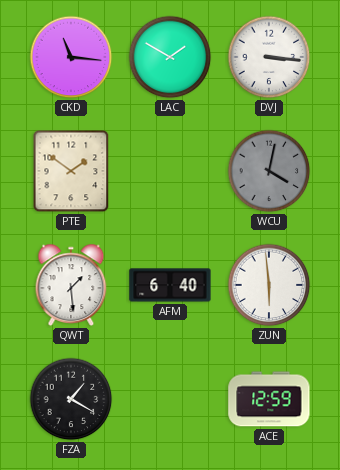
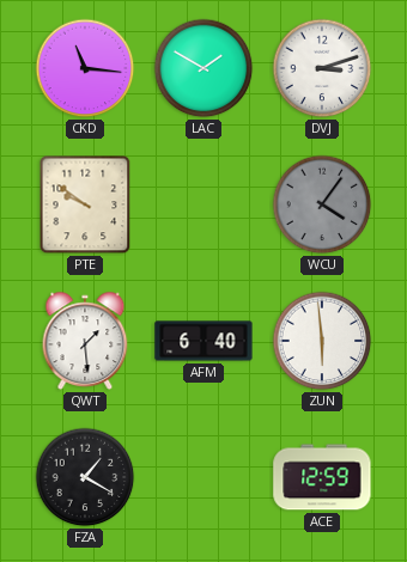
DVJ: 3:16 -> 3:12
PTE: 1:51 -> 9:51
WCU: 4:02 -> 4:06
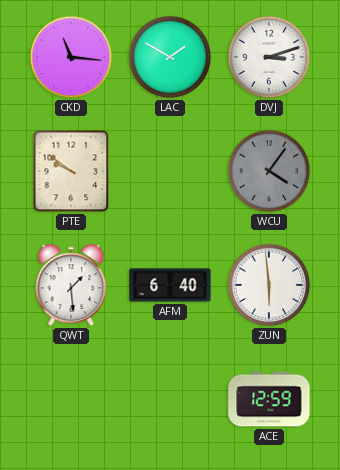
FZA: 1:20 -> none
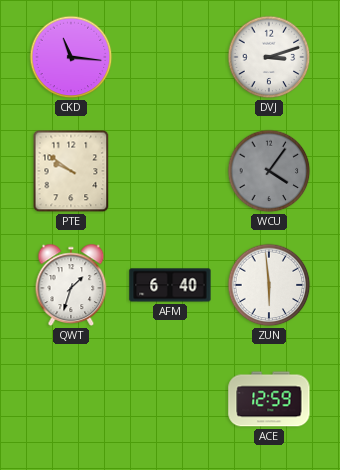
LAC: 1:50 -> none
QWT: 1:29 -> 1:33
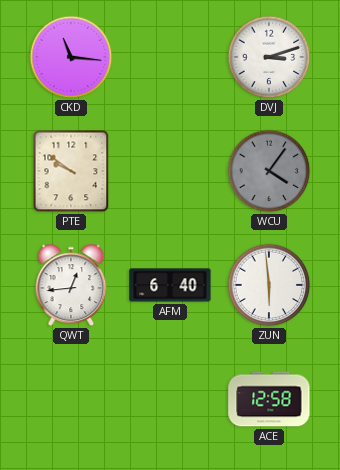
QWT: 1:33 -> 12:44
ACE: 12:59 -> 12:58
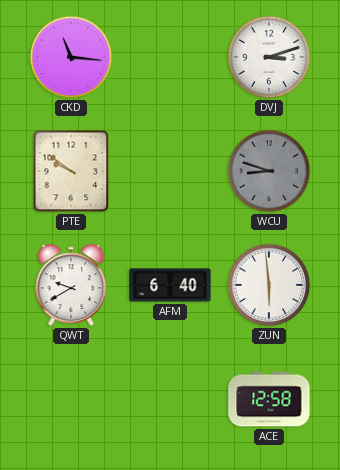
WCU: 4:06 -> 8:48
QWT: 12:44 -> 9:40
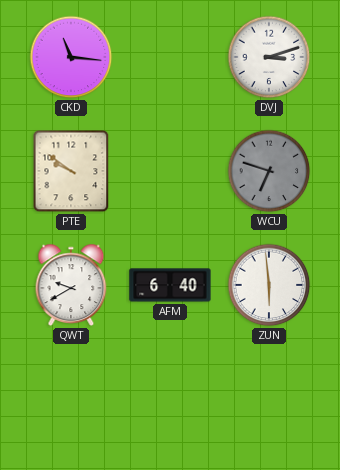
WCU: 8:48 -> 6:48
ACE: 12:58 -> none
